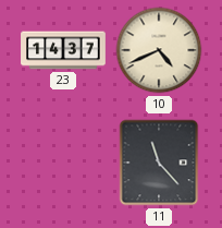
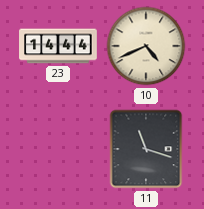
23: 14:37 -> 14:44
11: 11:23 -> 11:18
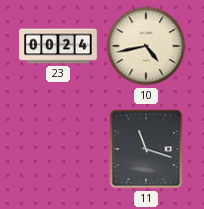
23: 14:44 -> 00:24
10: 4:41 -> 4:43
